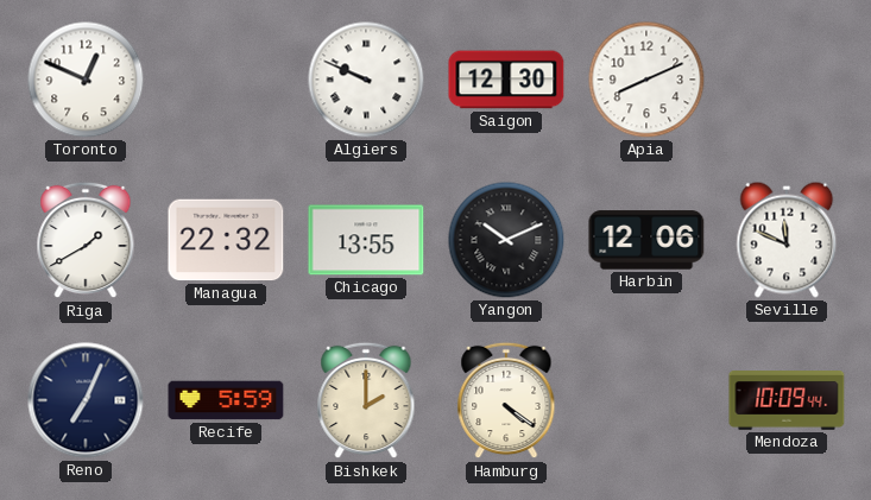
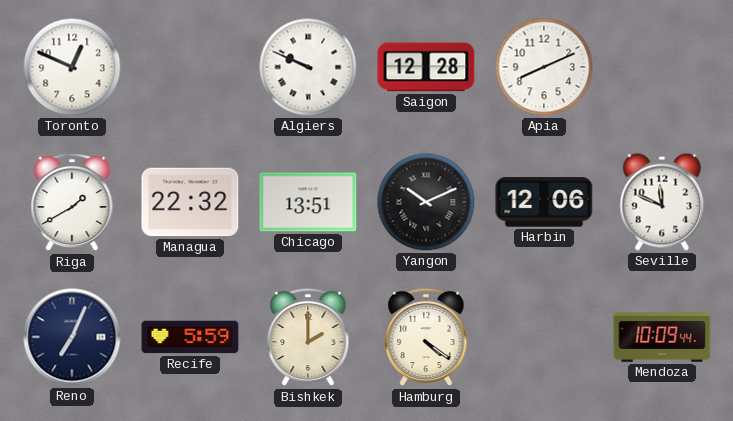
Saigon: 12:30 -> 12:28
Chicago: 13:55 -> 13:51
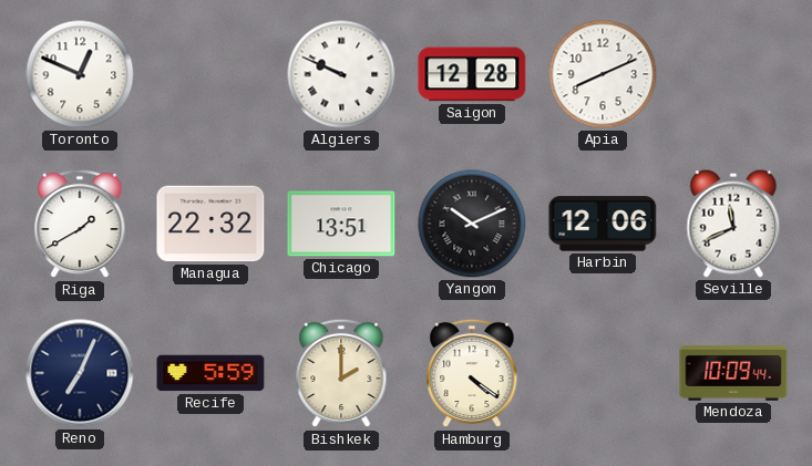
Seville: 11:49 -> 11:41
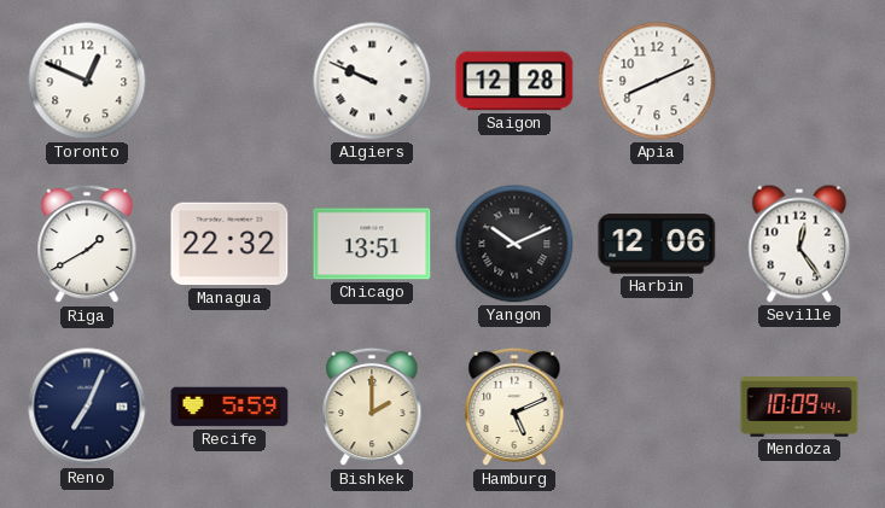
Seville: 11:41 -> 12:24
Hamburg: 4:21 -> 5:11
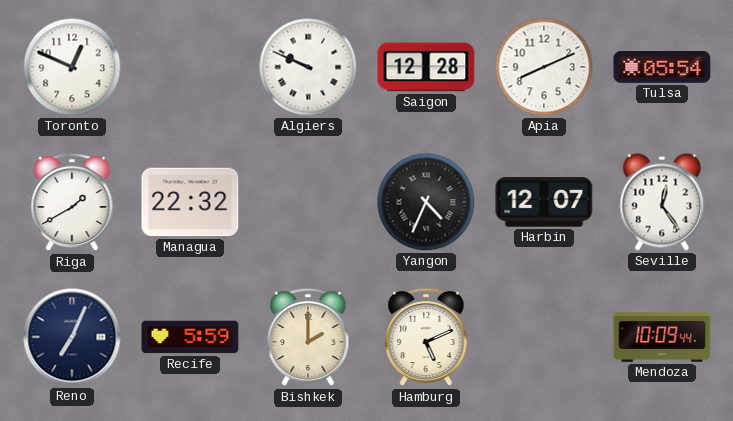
Tulsa: none -> 05:54
Chicago: 13:51 -> none
Yangon: 10:11 -> 4:34
Harbin: 12:06 -> 12:07
